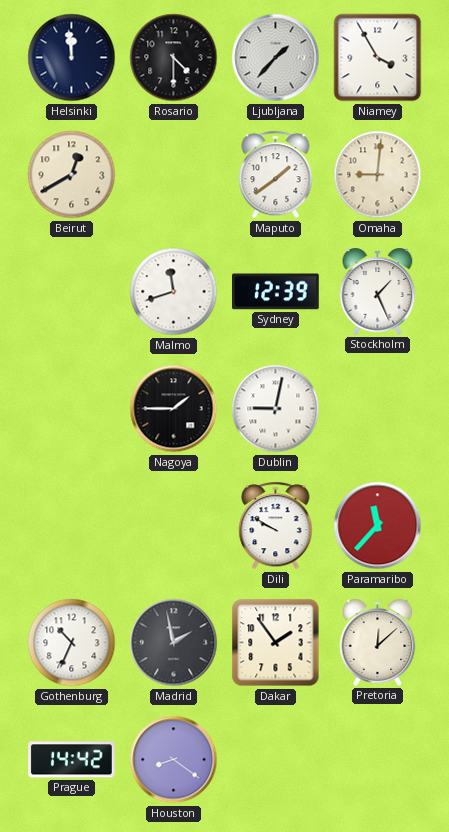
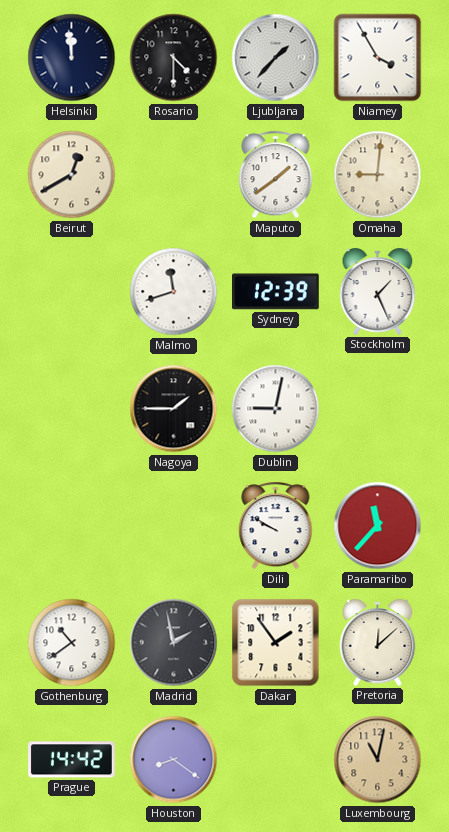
Gothenburg: 10:34 -> 10:39
Luxembourg: none -> 11:02
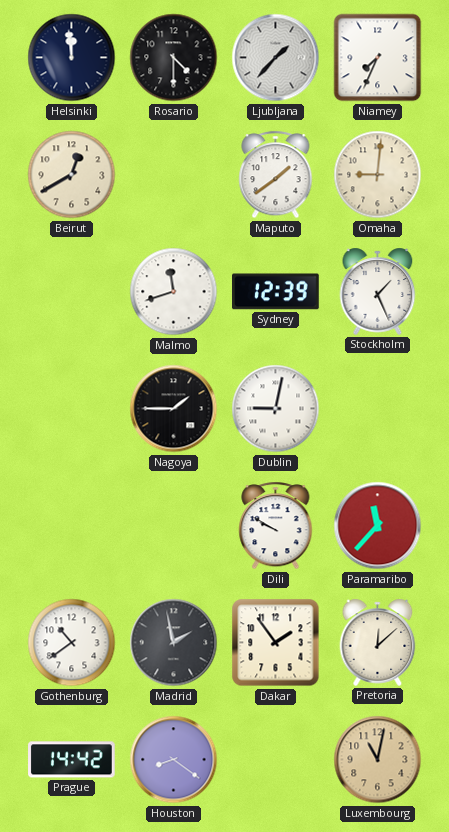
Niamey: 3:55 -> 7:34
